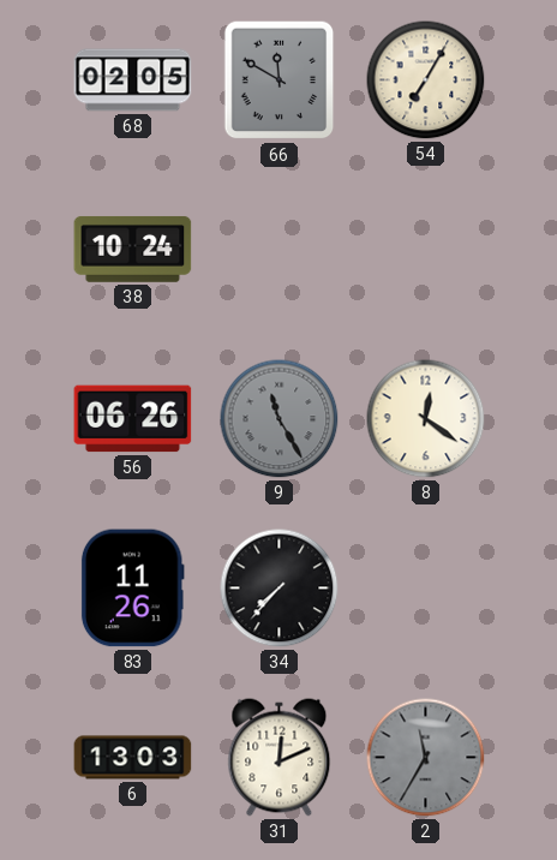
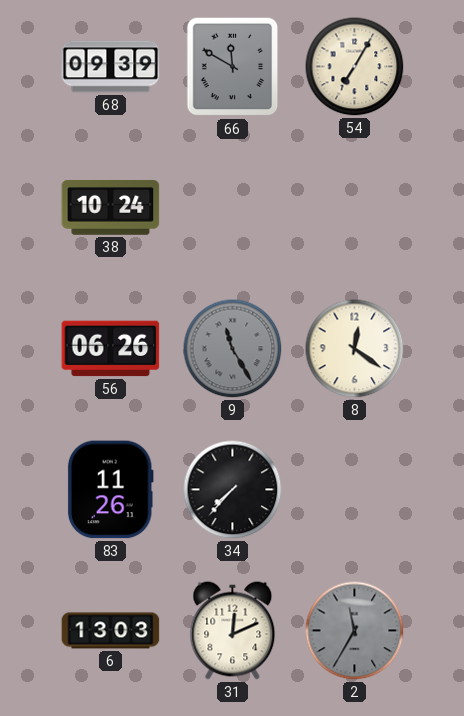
68: 02:05 -> 09:39
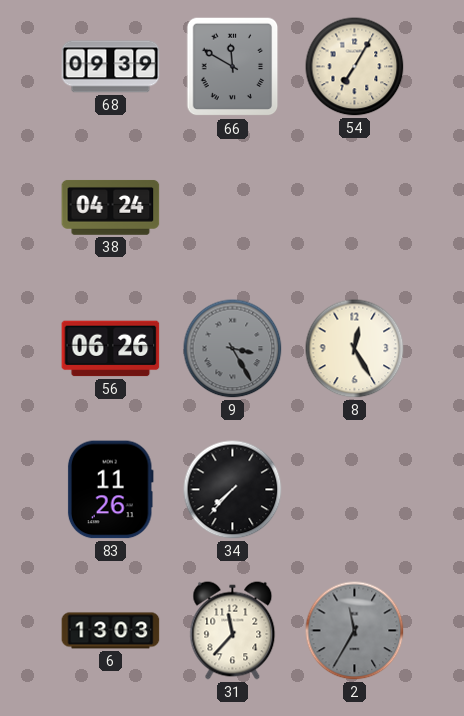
38: 10:24 -> 04:24
9: 11:25 -> 3:25
8: 12:21 -> 12:25
31: 12:11 -> 11:37
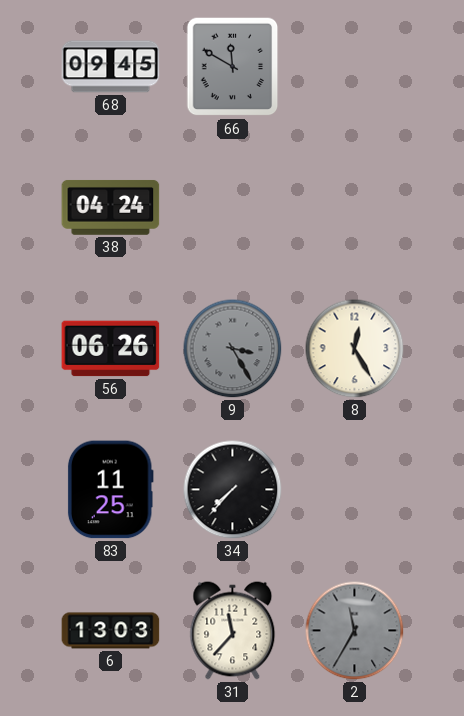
68: 09:39 -> 09:45
54: 7:05 -> none
83: 11:26 -> 11:25
